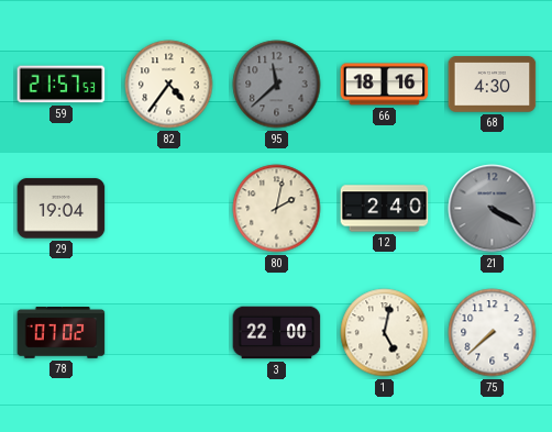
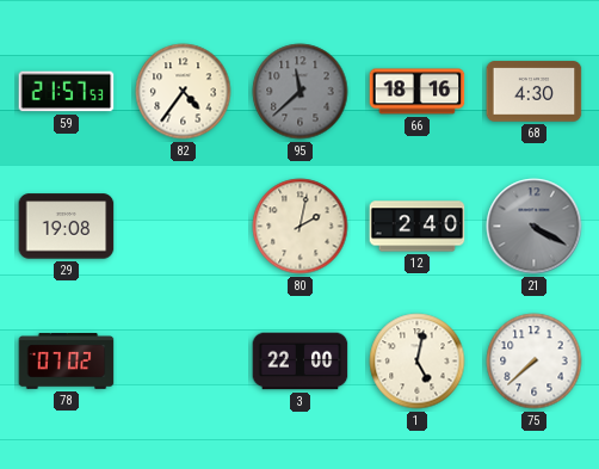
29: 19:04 -> 19:08
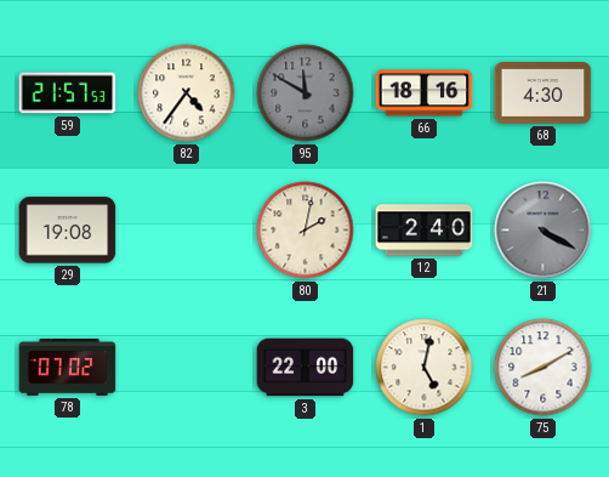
95: 11:38 -> 11:50
75: 7:38 -> 8:10
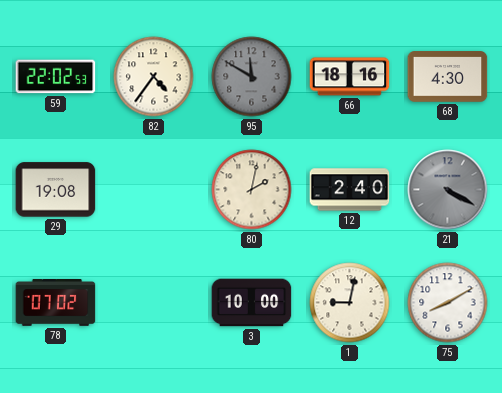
59: 21:57 -> 22:02
3: 22:00 -> 10:00
1: 5:02 -> 9:02
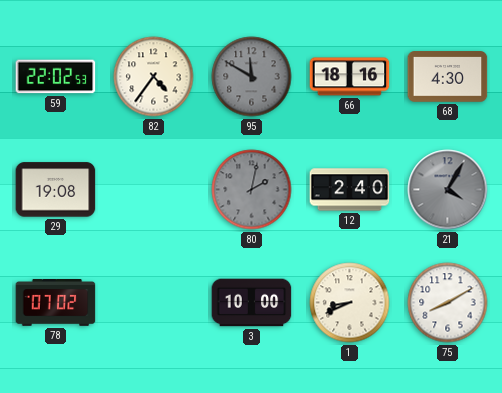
80 dial: cream -> grey
21: 4:20 -> 4:05
1: 9:02 -> 8:41
